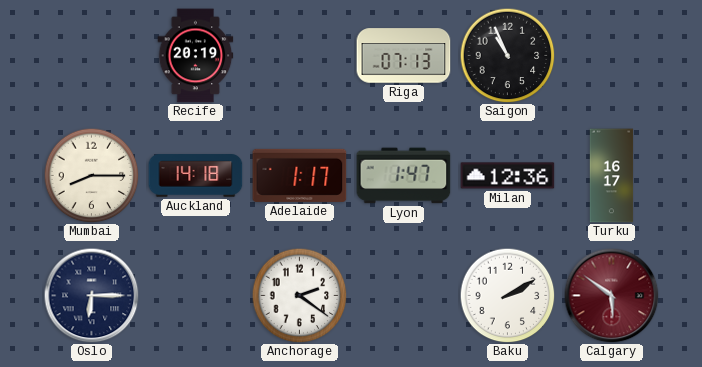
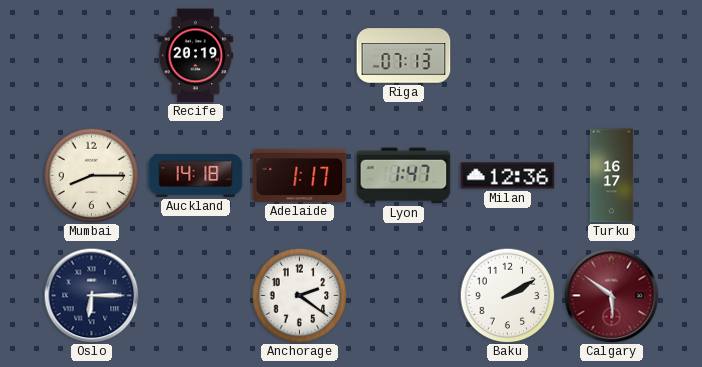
Saigon: 10:56 -> none
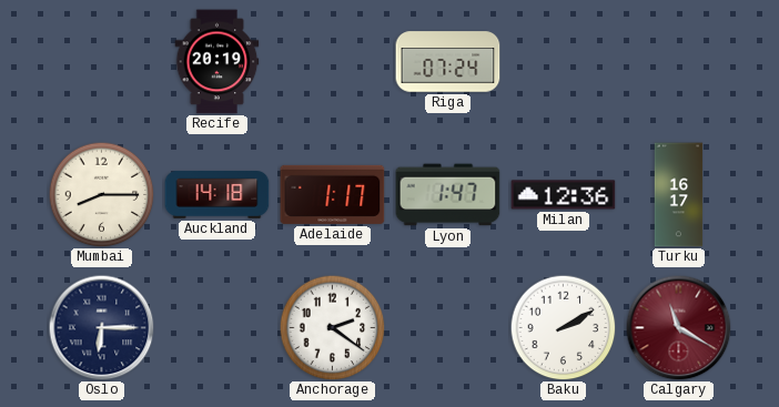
Riga: 07:13 -> 07:24
Calgary: 5:51 -> 11:20
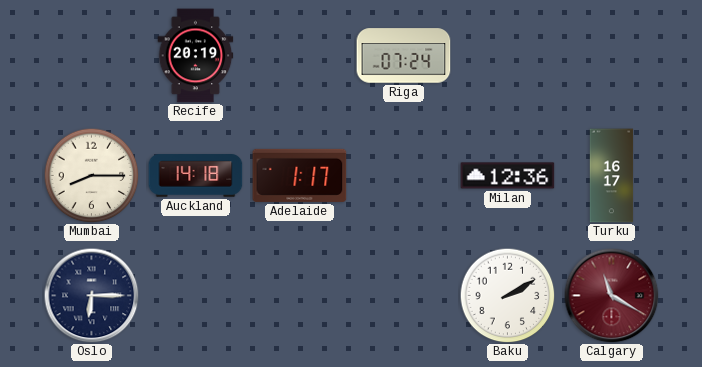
Lyon: 1:47 -> none
Anchorage: 2:21 -> none
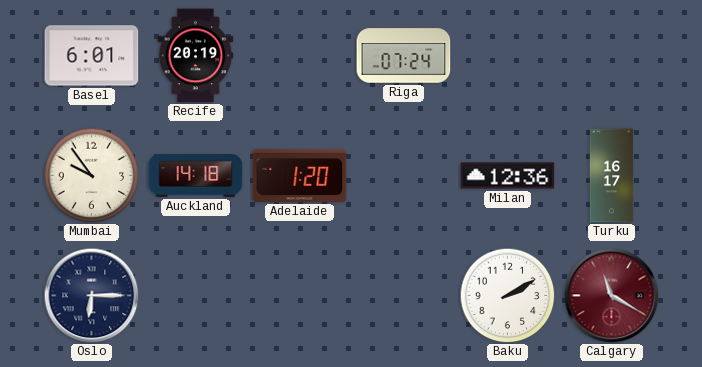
Basel: none -> 6:01
Mumbai: 8:15 -> 9:54
Adelaide: 1:17 -> 1:20
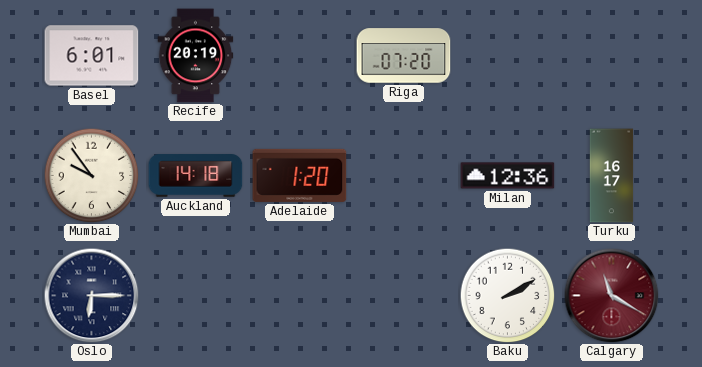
Riga: 07:24 -> 07:20
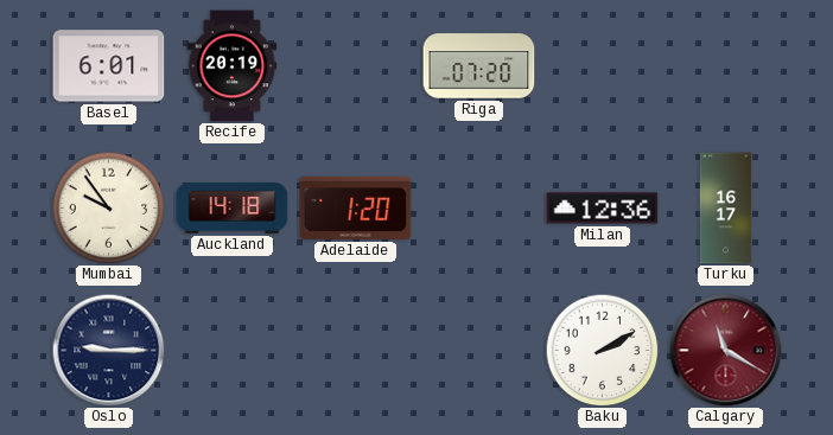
Oslo: 6:15 -> 9:15
